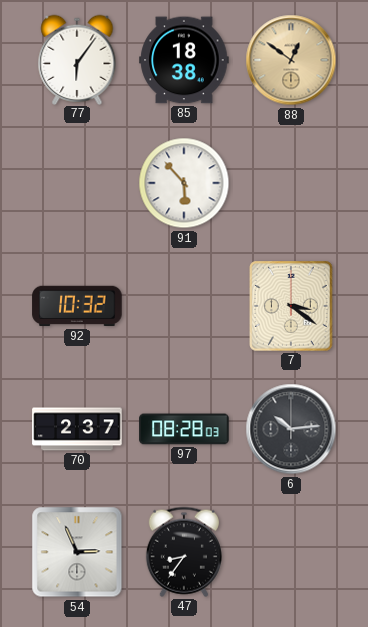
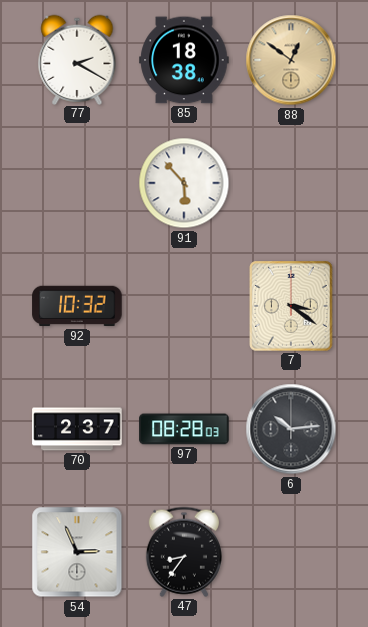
77: 6:06 -> 2:20
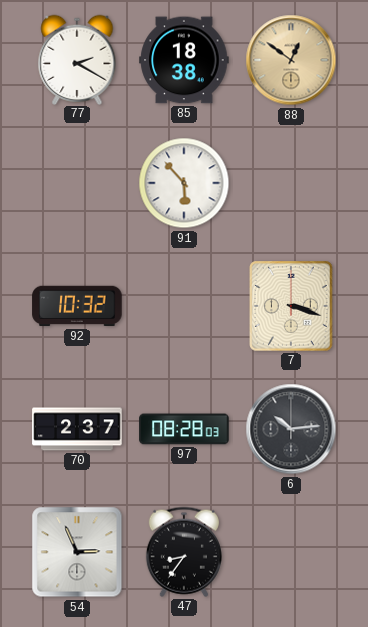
7: 3:21 -> 3:18
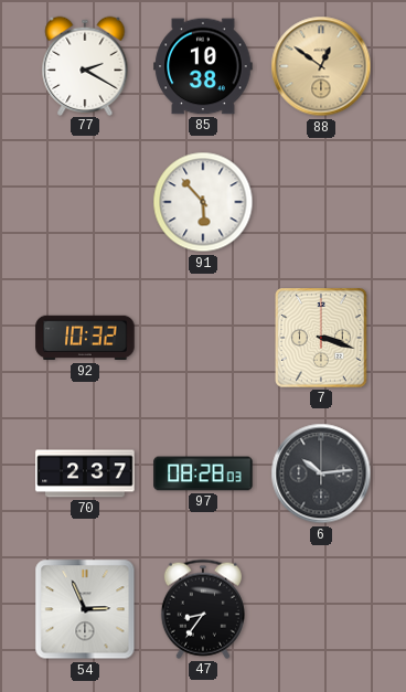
85: 18:38 -> 10:38
